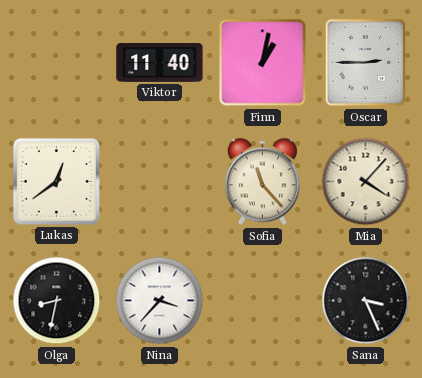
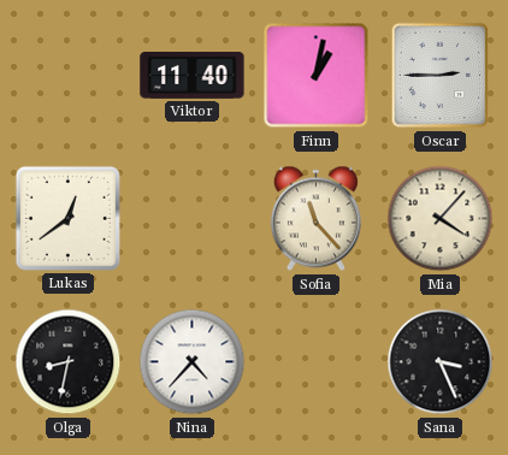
Nina: 3:37 -> 4:37
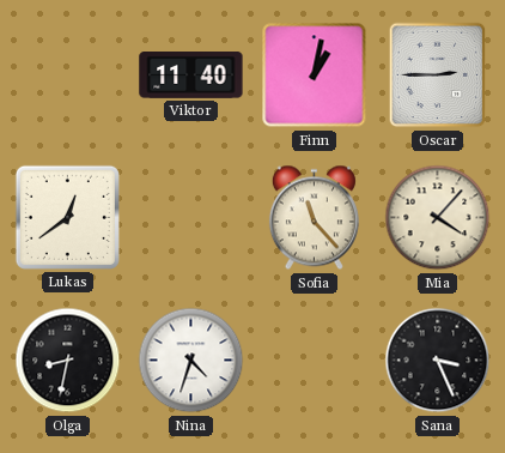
Nina: 4:37 -> 4:33
